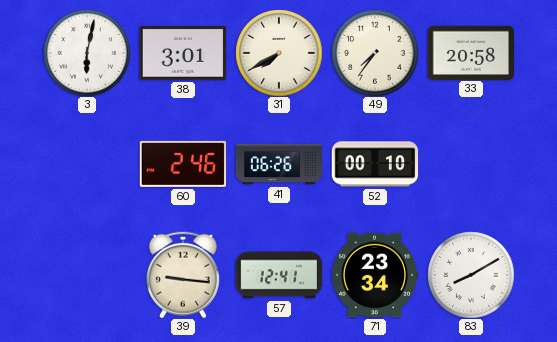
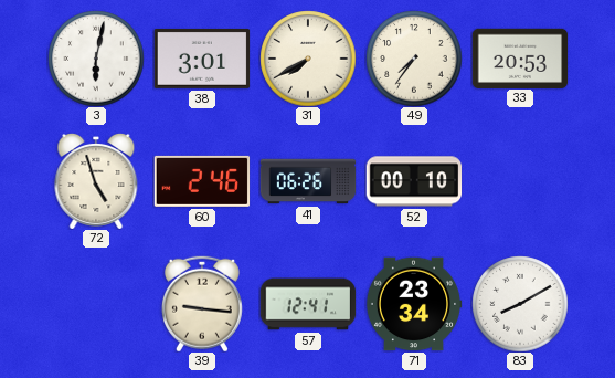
33: 20:58 -> 20:53
72: none -> 4:57
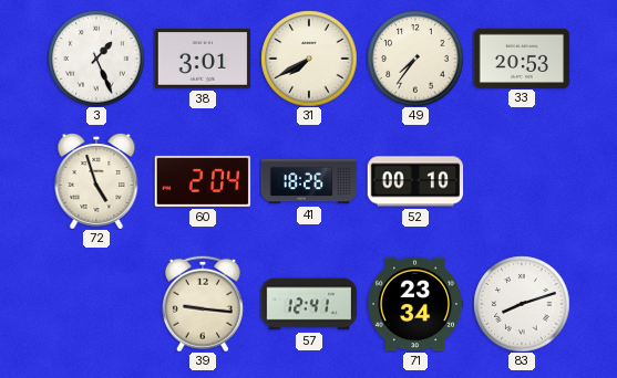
3: 6:02 -> 1:26
60: 2:46 -> 2:04
41: 06:26 -> 18:26
83: 8:10 -> 8:12
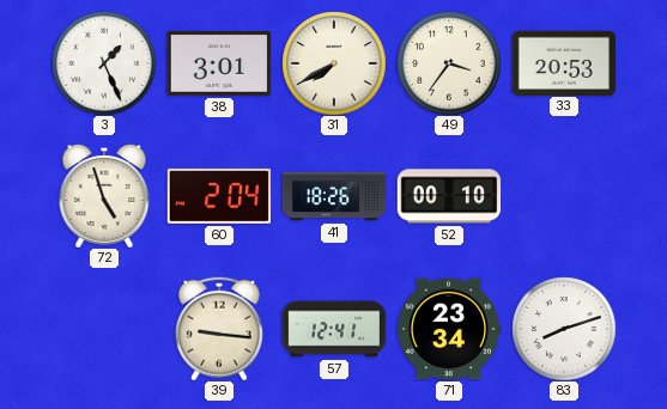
49: 7:36 -> 3:36
